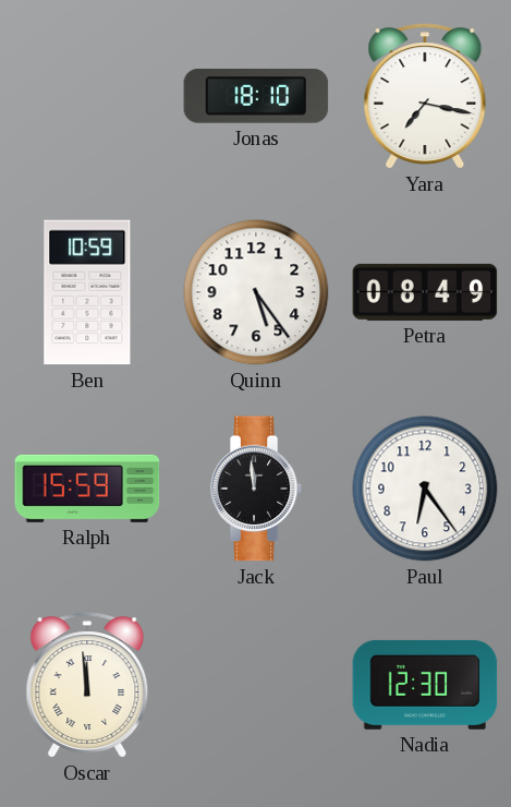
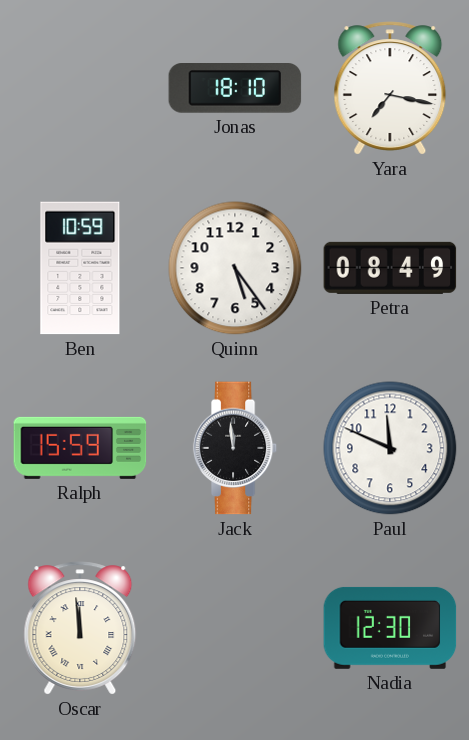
Paul: 6:24 -> 11:49
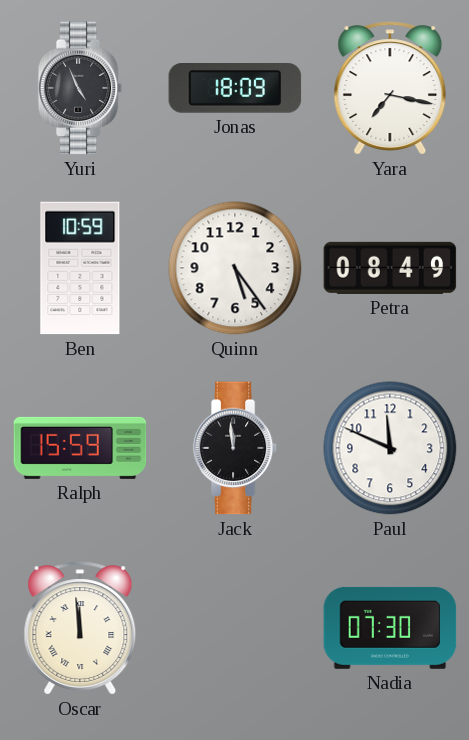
Yuri: none -> 4:56
Jonas: 18:10 -> 18:09
Nadia: 12:30 -> 07:30
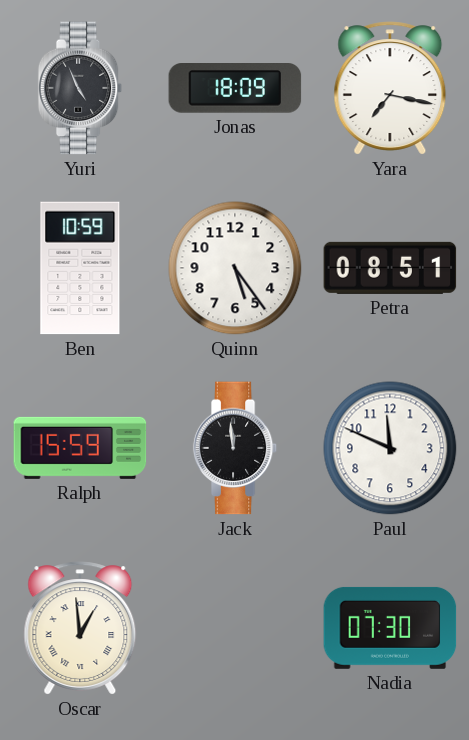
Petra: 08:49 -> 08:51
Oscar: 11:59 -> 12:59
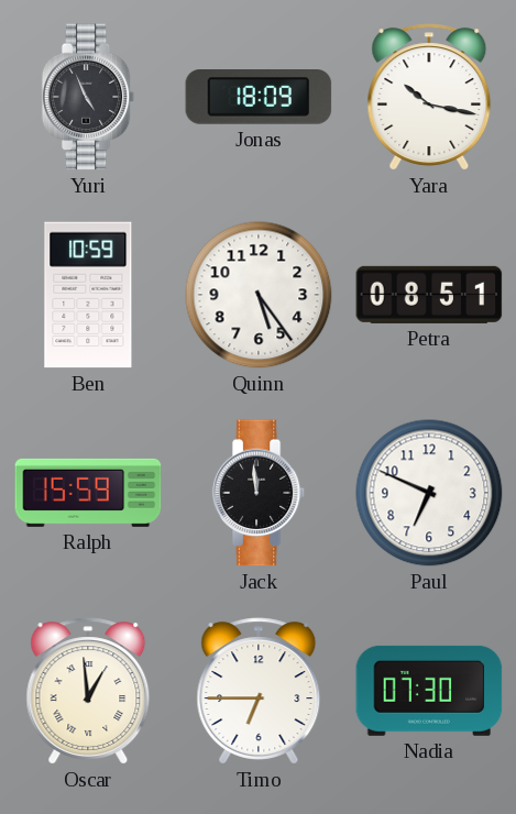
Yara: 7:17 -> 10:17
Paul: 11:49 -> 6:49
Timo: none -> 6:45
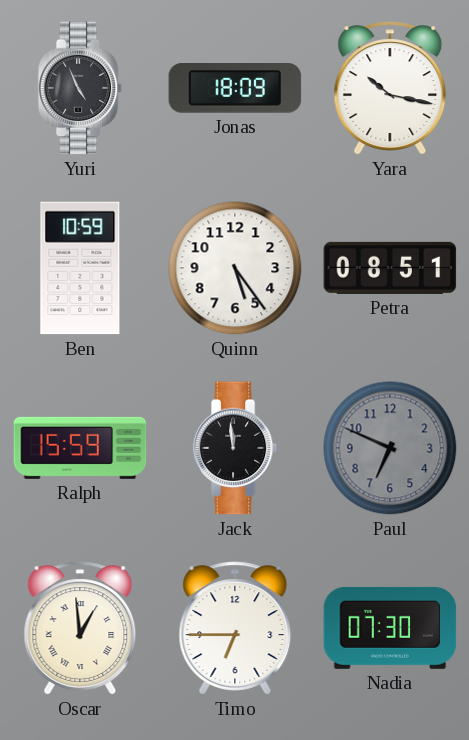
Paul dial: white -> grey
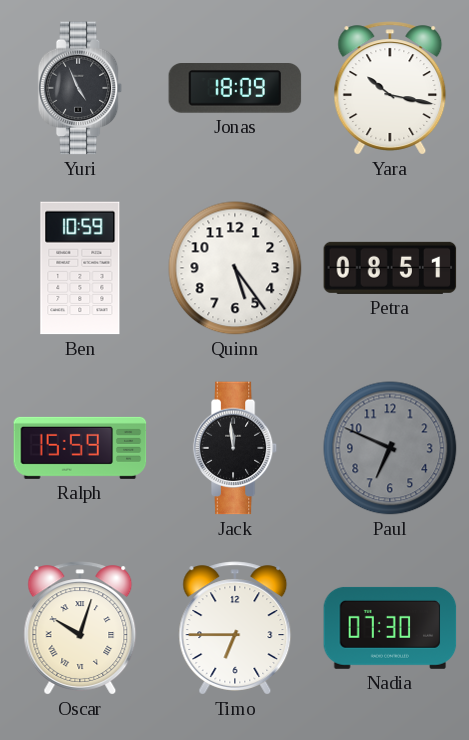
Oscar: 12:59 -> 10:03
